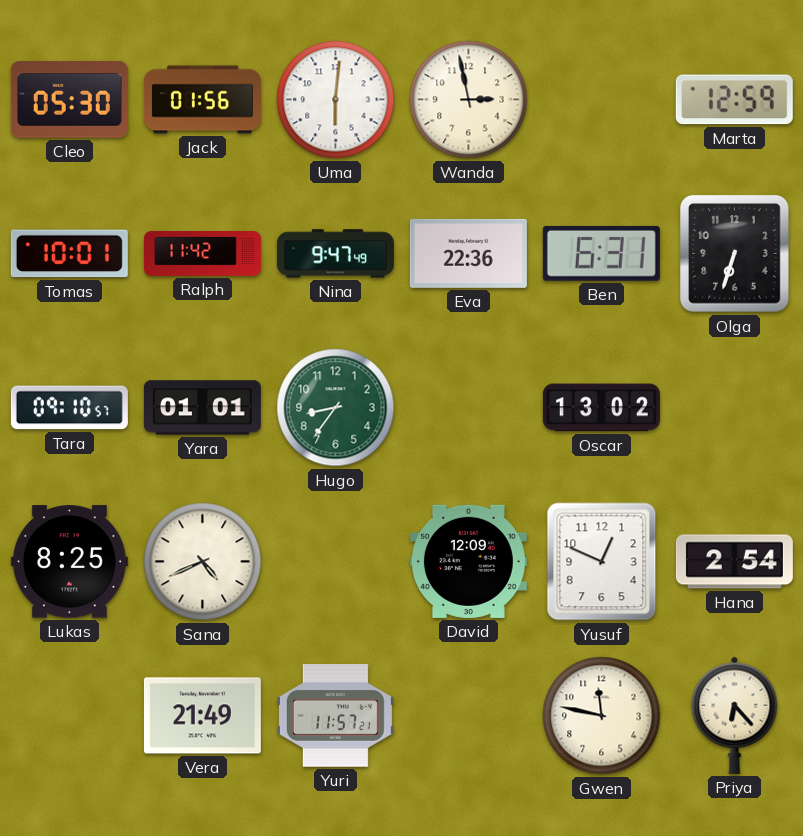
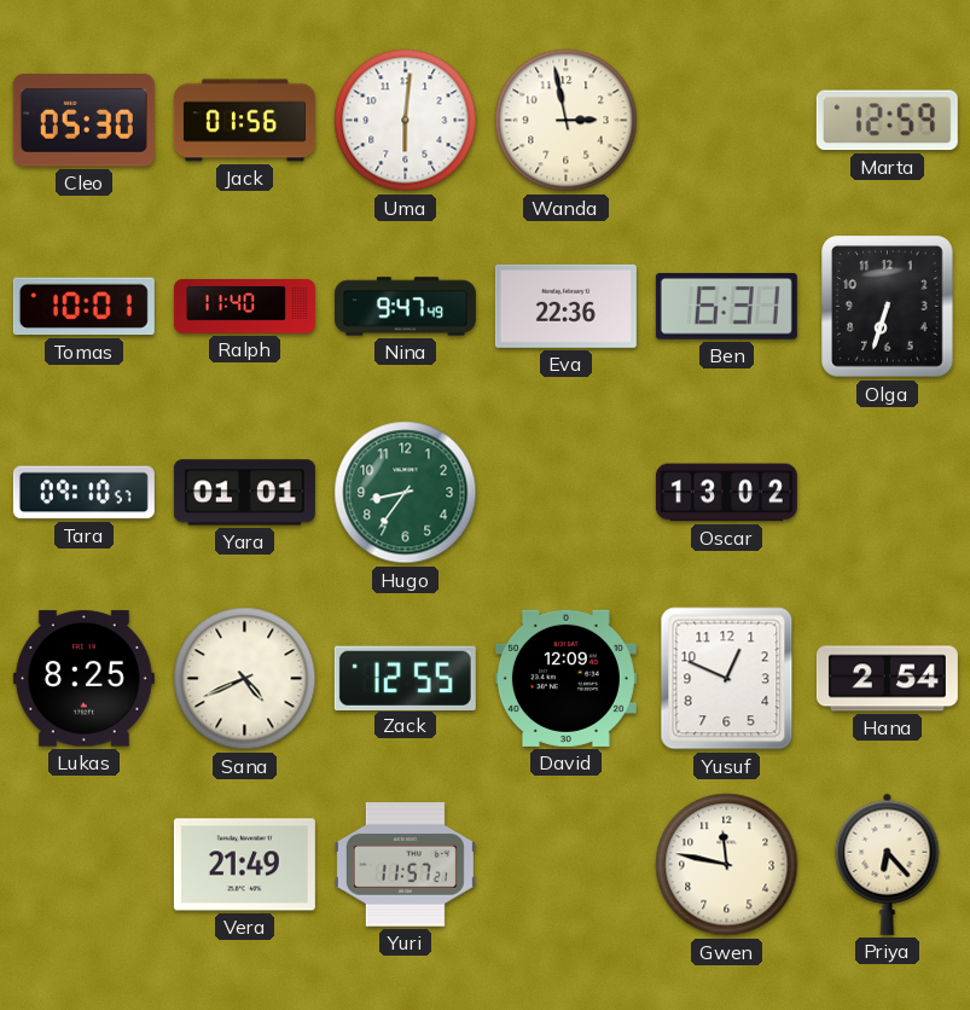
Ralph: 11:42 -> 11:40
Zack: none -> 12:55
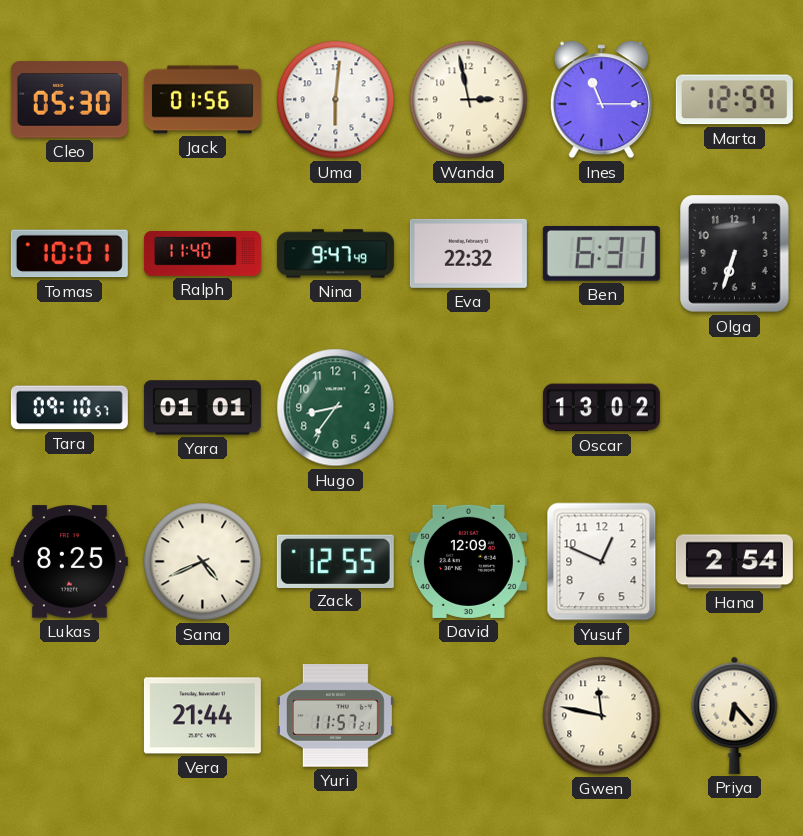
Ines: none -> 11:15
Eva: 22:36 -> 22:32
Vera: 21:49 -> 21:44
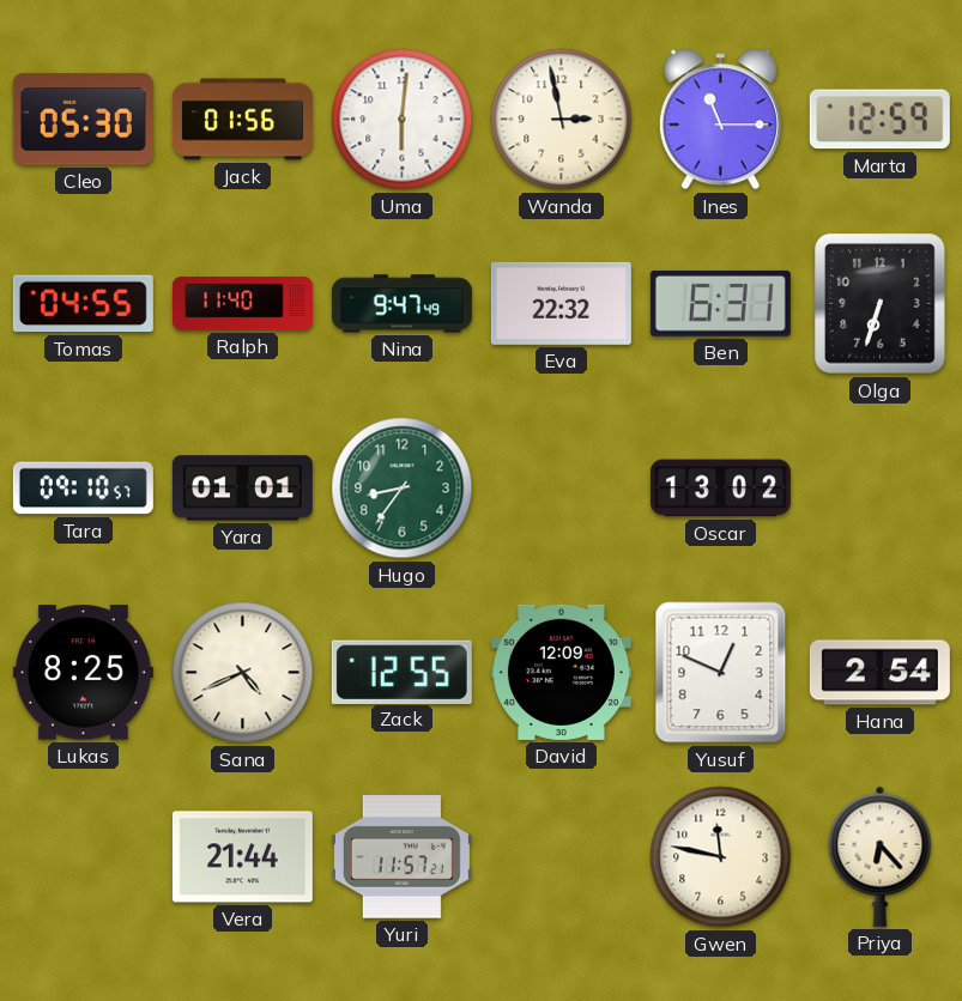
Tomas: 10:01 -> 04:55
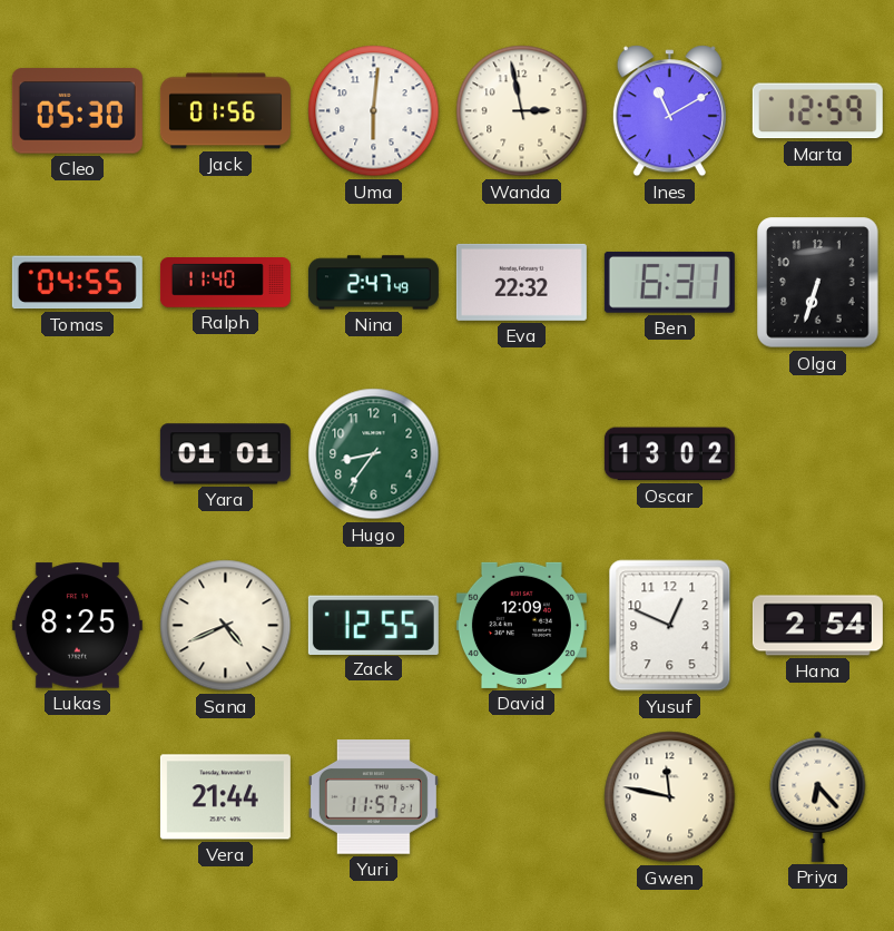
Ines: 11:15 -> 11:10
Nina: 9:47 -> 2:47
Tara: 09:10 -> none
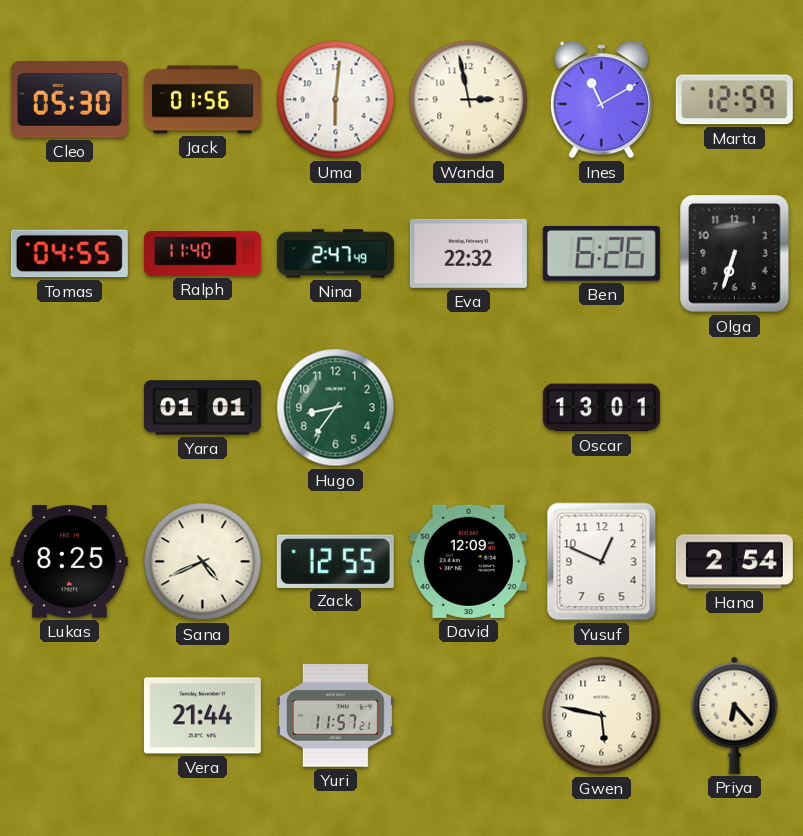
Ben: 6:31 -> 6:26
Oscar: 13:02 -> 13:01
Gwen: 11:47 -> 5:47
